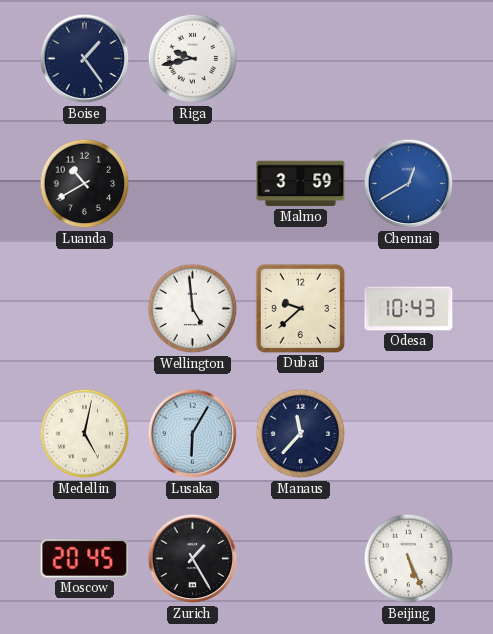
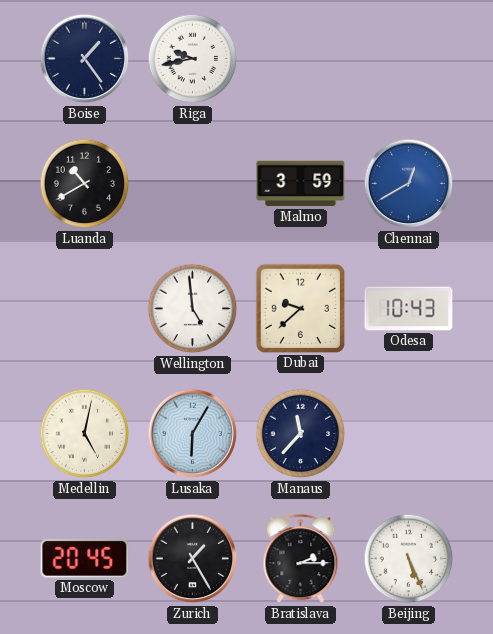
Bratislava: none -> 2:15
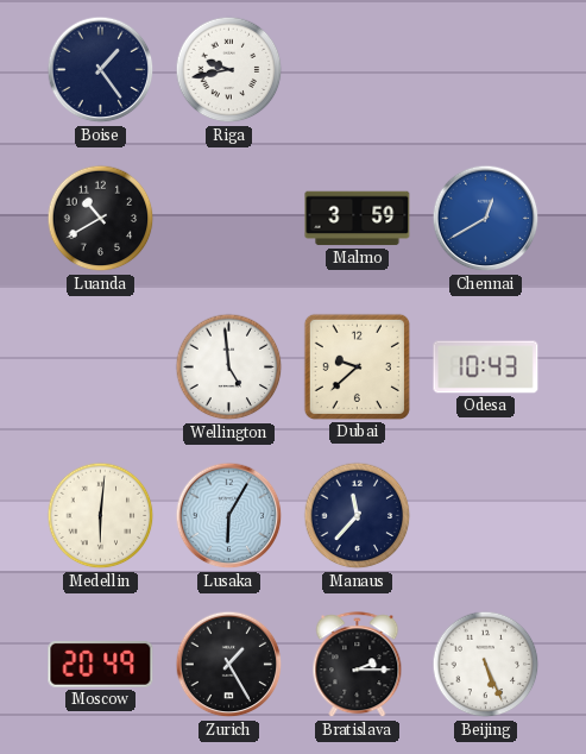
Medellin: 5:02 -> 6:01
Moscow: 20:45 -> 20:49
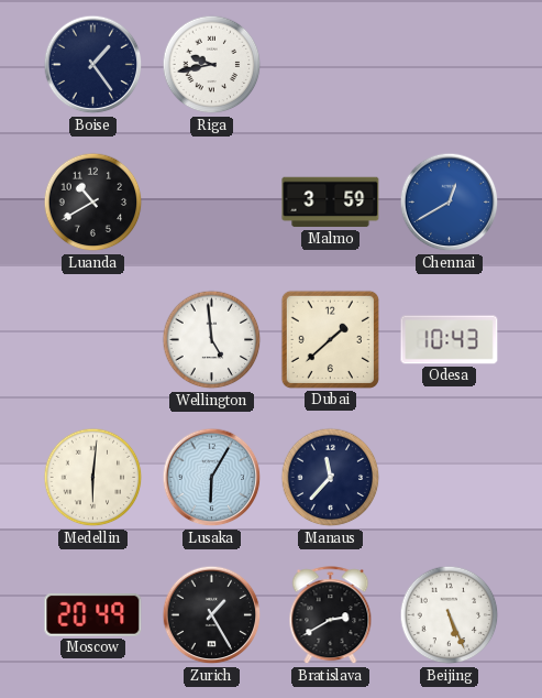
Dubai: 9:38 -> 1:38
Bratislava: 2:15 -> 2:40
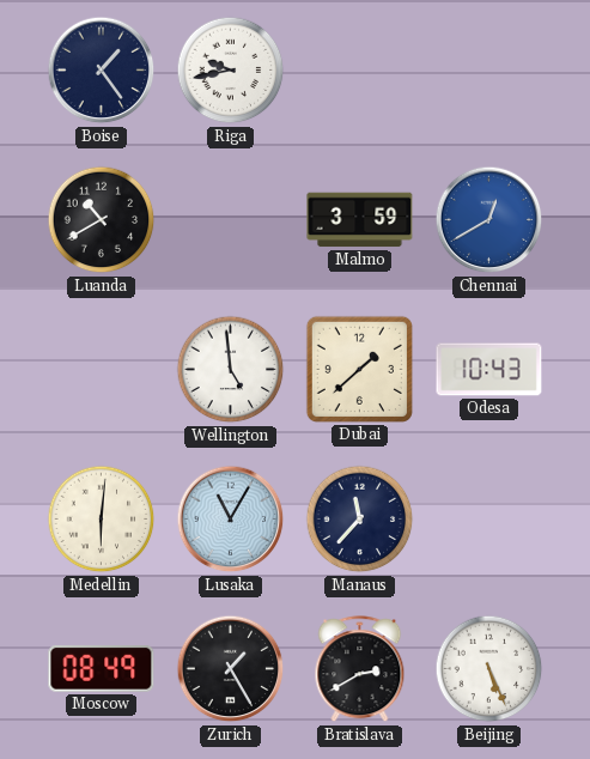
Lusaka: 6:05 -> 11:05
Moscow: 20:49 -> 08:49
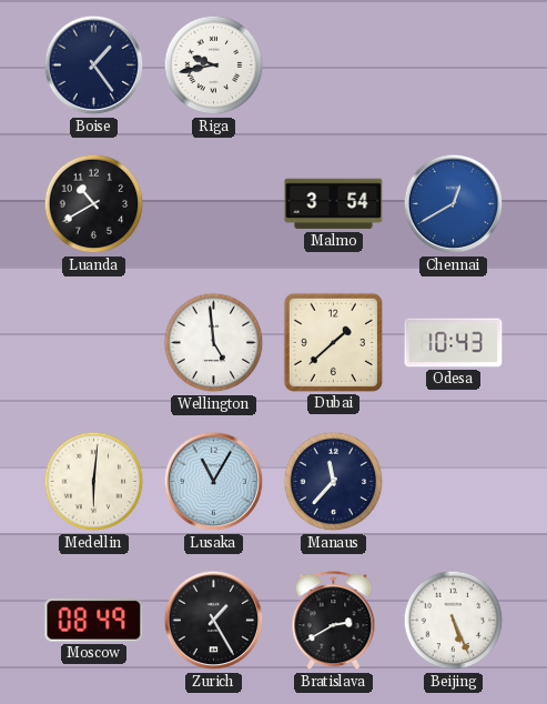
Malmo: 3:59 -> 3:54
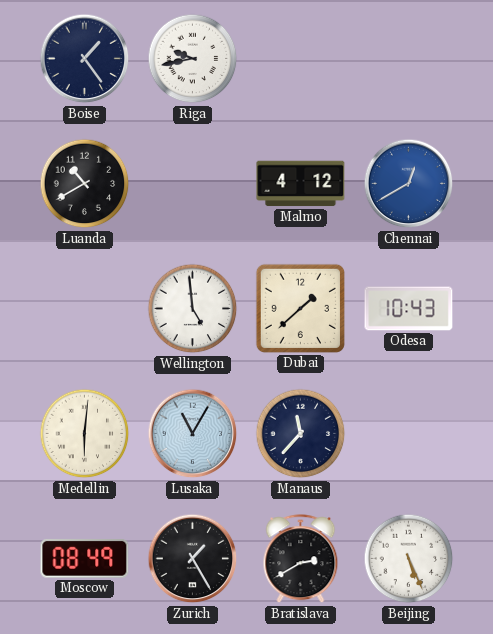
Malmo: 3:54 -> 4:12
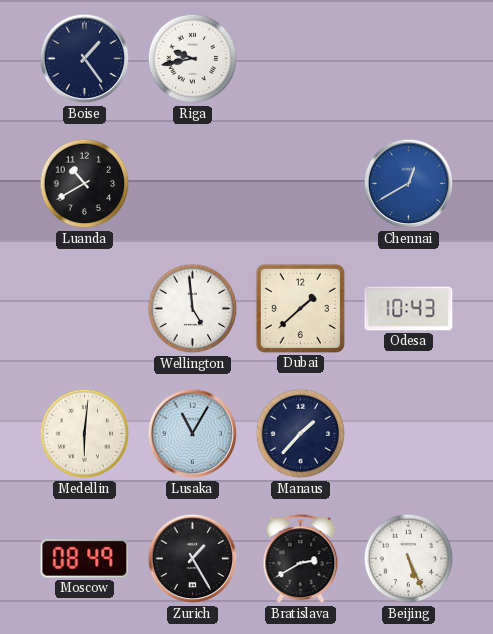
Malmo: 4:12 -> none
Manaus: 11:37 -> 1:37
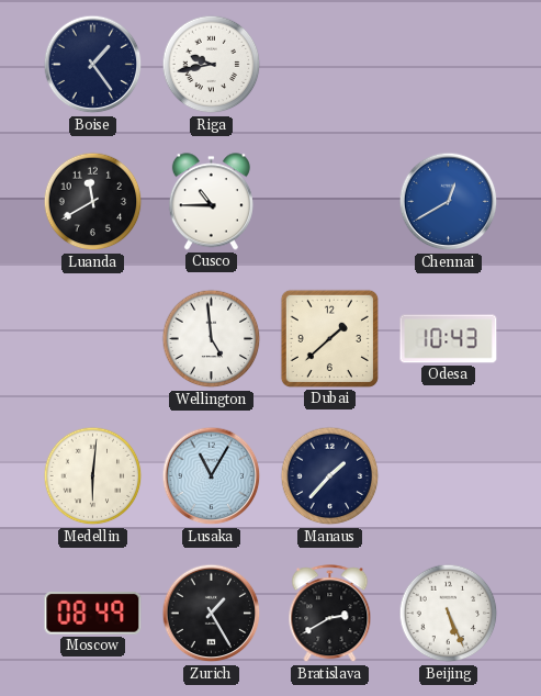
Luanda: 10:40 -> 11:40
Cusco: none -> 10:45
